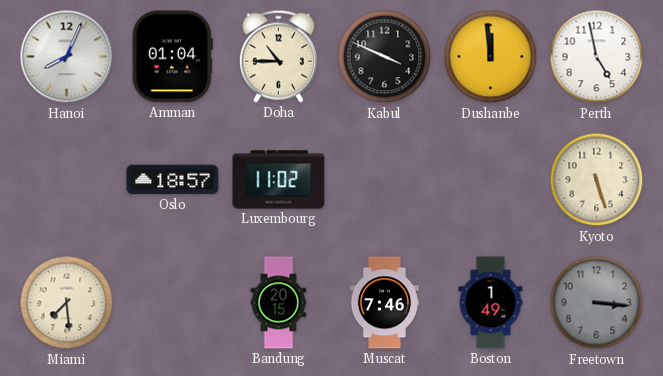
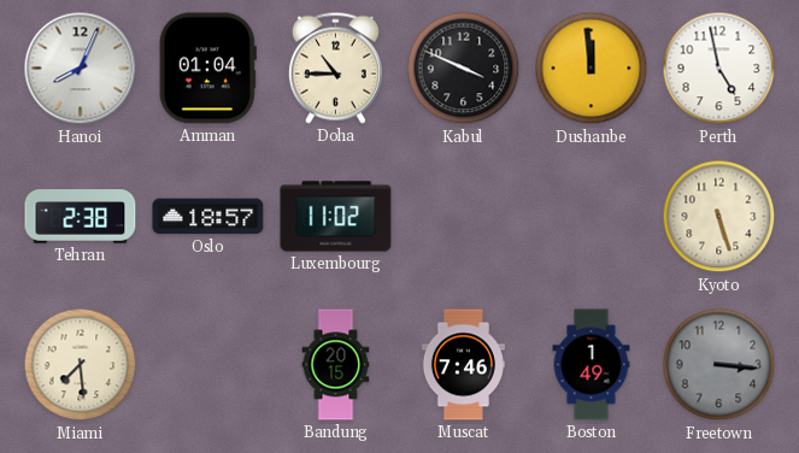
Tehran: none -> 2:38
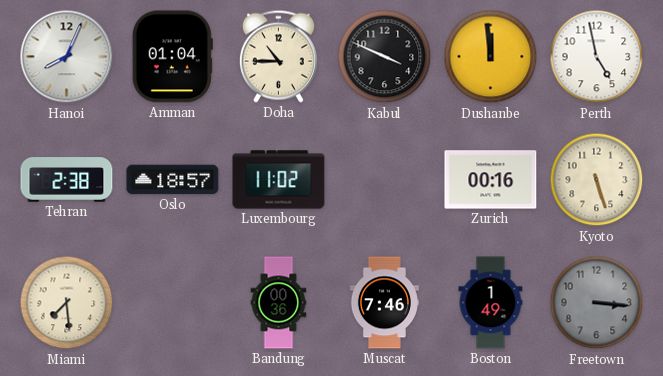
Zurich: none -> 00:16
Bandung: 20:15 -> 00:36
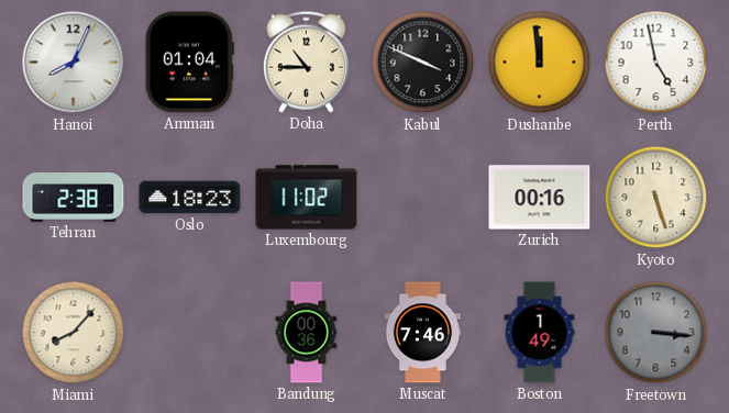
Oslo: 18:57 -> 18:23
Miami: 7:29 -> 8:07
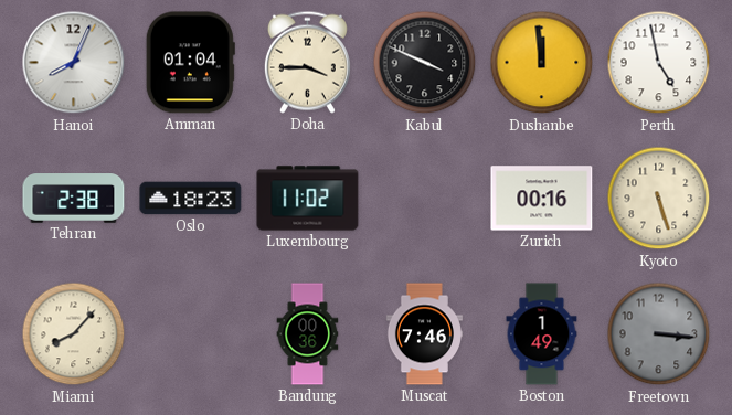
Doha: 10:45 -> 3:45
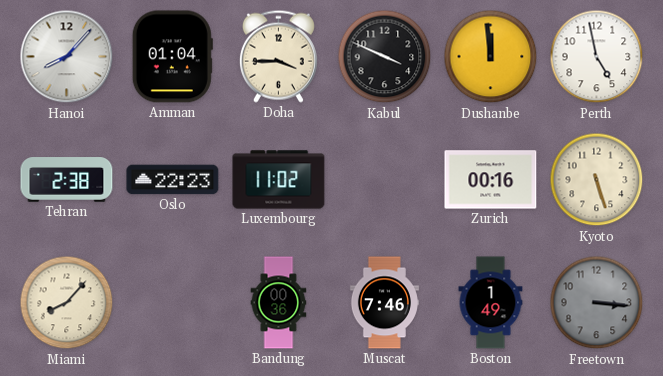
Hanoi: 8:04 -> 8:07
Oslo: 18:23 -> 22:23
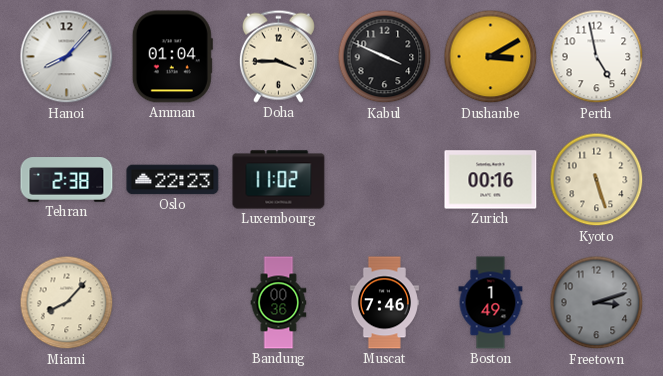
Dushanbe: 11:59 -> 3:10
Freetown: 3:16 -> 3:12
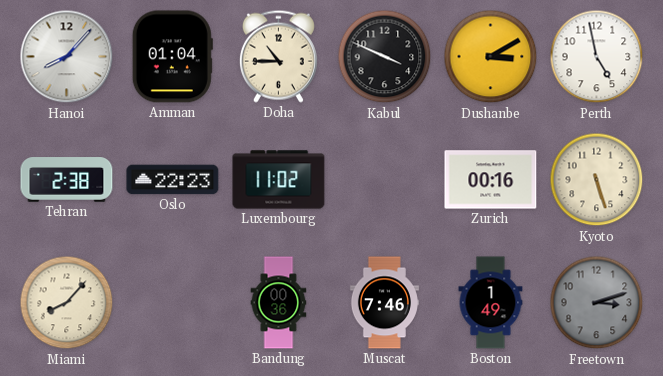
Doha: 3:45 -> 10:45
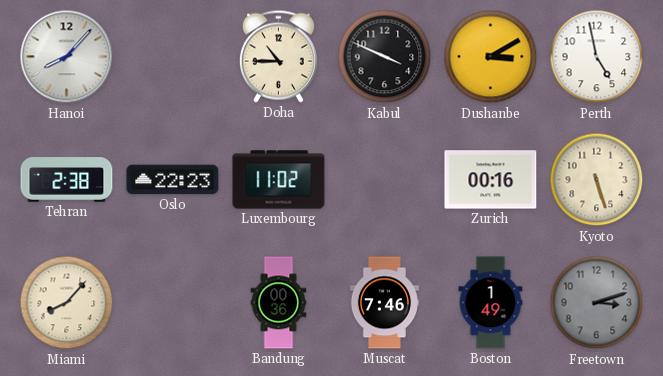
Amman: 01:04 -> none
